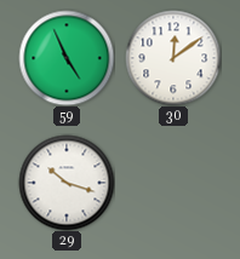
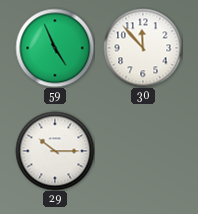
30: 12:09 -> 11:53
29: 10:18 -> 10:15
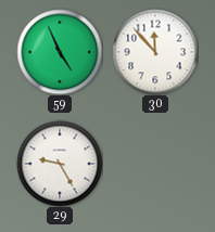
29: 10:15 -> 9:25
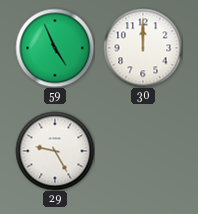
30: 11:53 -> 12:00
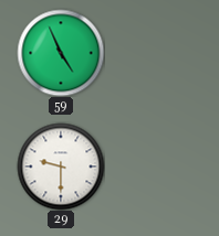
30: 12:00 -> none
29: 9:25 -> 9:30
